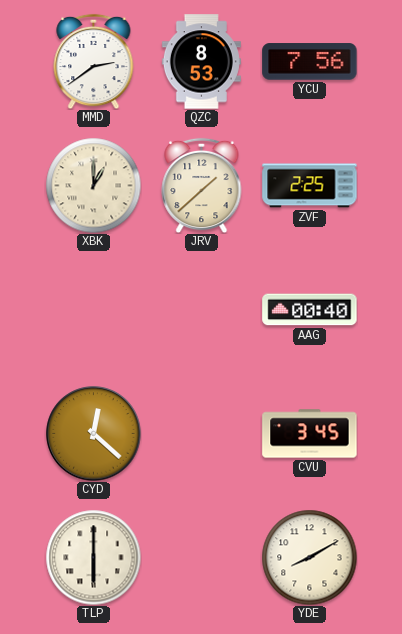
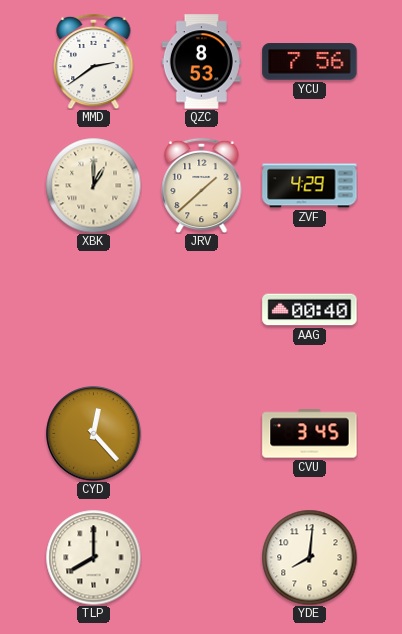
ZVF: 2:25 -> 4:29
CYD: 12:22 -> 12:23
TLP: 6:00 -> 8:00
YDE: 8:10 -> 8:01
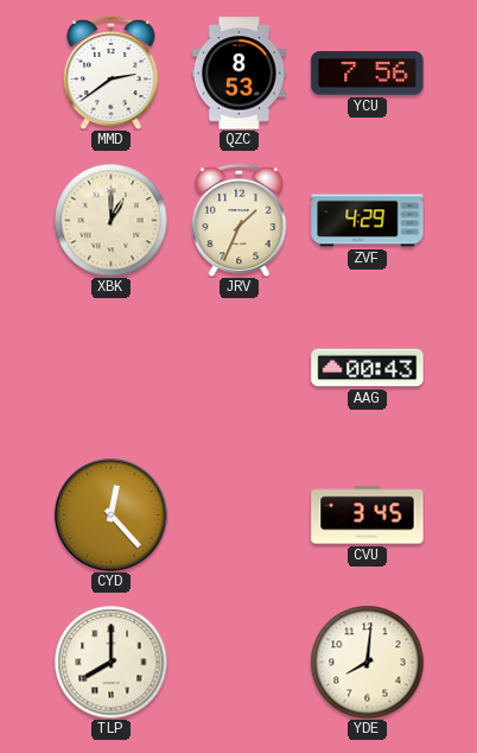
JRV: 1:38 -> 1:34
AAG: 00:40 -> 00:43
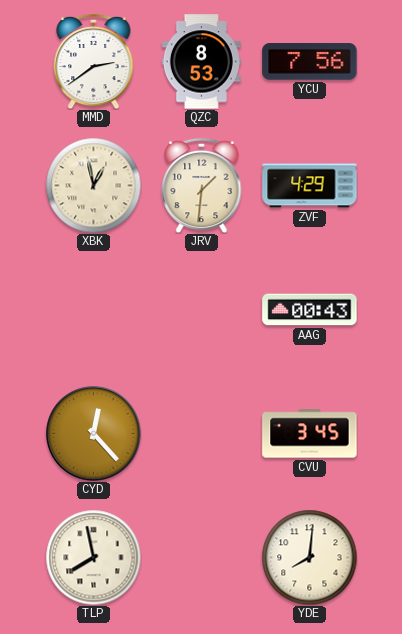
XBK: 1:00 -> 12:58
JRV: 1:34 -> 1:31
TLP: 8:00 -> 7:58
